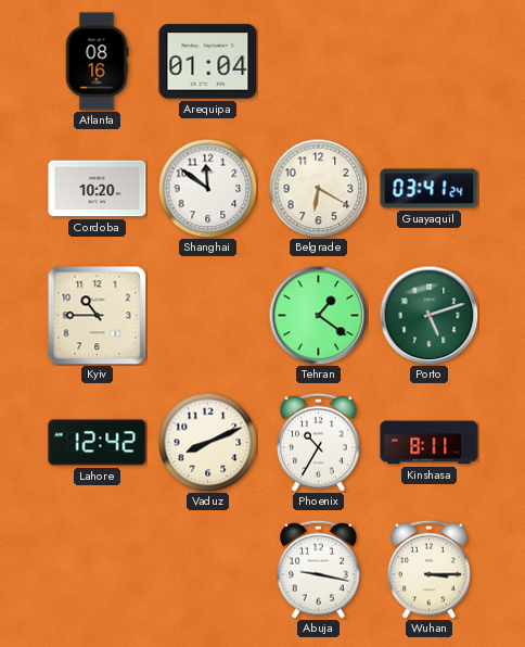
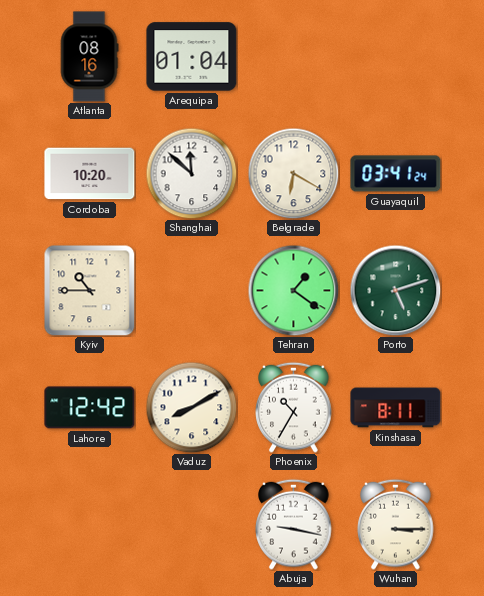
Shanghai: 11:51 -> 11:52
Vaduz: 8:11 -> 8:10
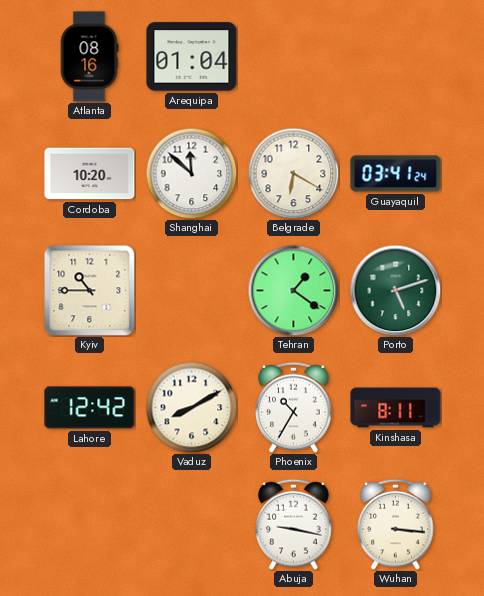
Wuhan: 3:15 -> 3:16
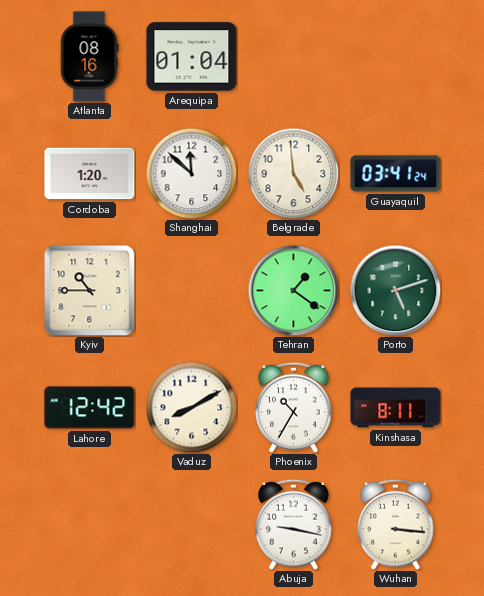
Cordoba: 10:20 -> 1:20
Belgrade: 6:20 -> 4:59
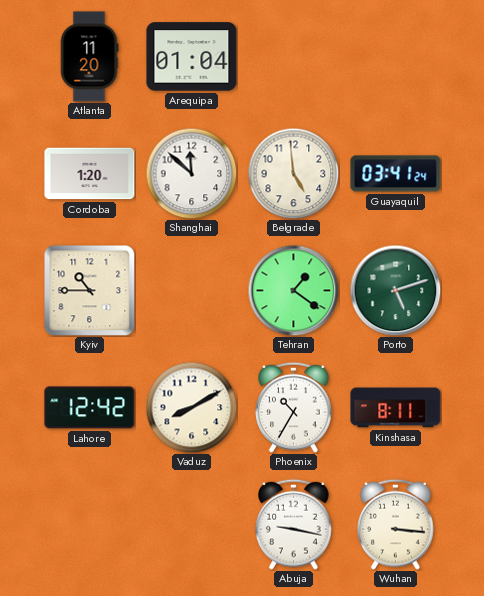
Atlanta: 08:16 -> 11:20
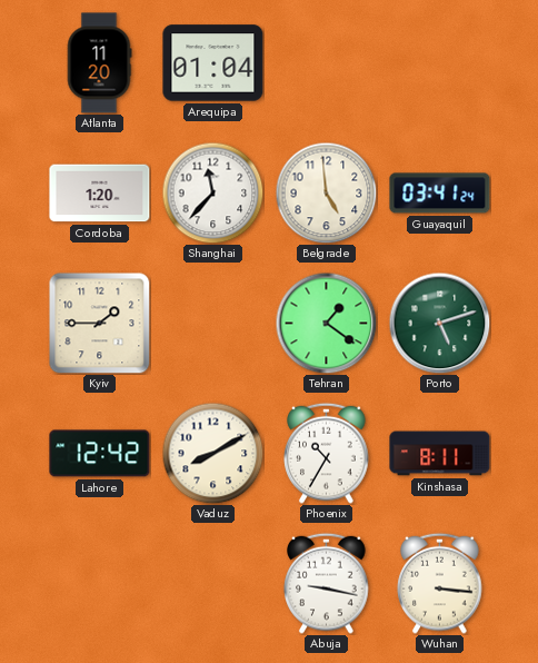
Shanghai: 11:52 -> 11:37
Kyiv: 10:45 -> 1:45
